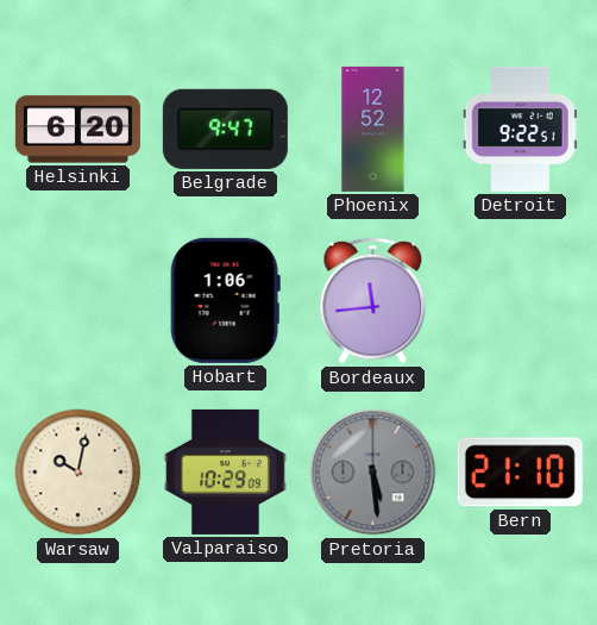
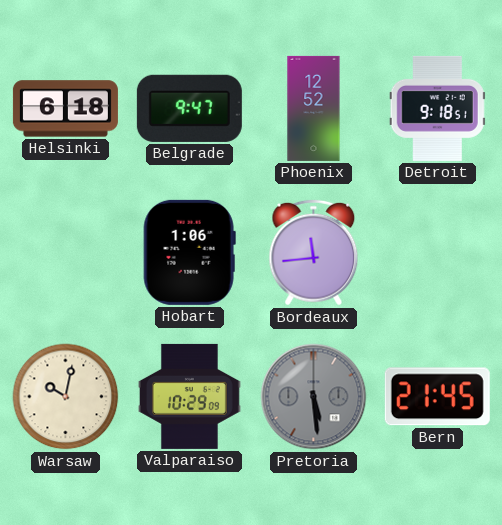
Helsinki: 6:20 -> 6:18
Detroit: 9:22 -> 9:18
Bern: 21:10 -> 21:45
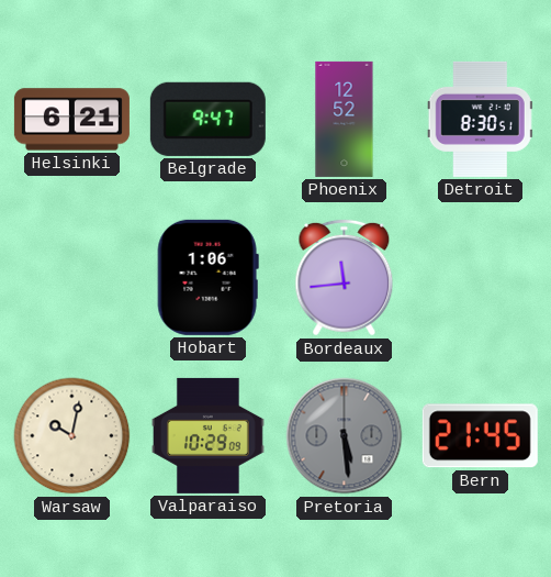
Helsinki: 6:18 -> 6:21
Detroit: 9:18 -> 8:30
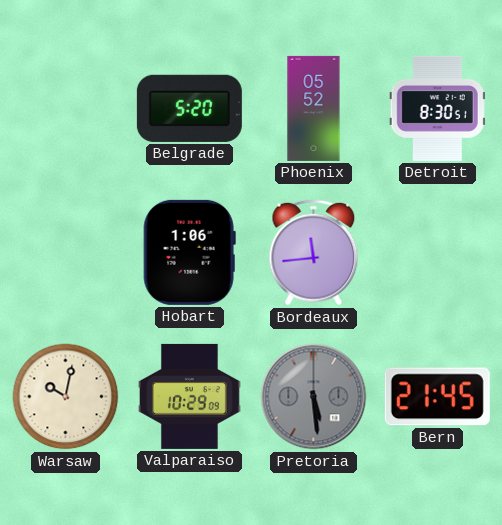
Helsinki: 6:21 -> none
Belgrade: 9:47 -> 5:20
Phoenix: 12:52 -> 05:52
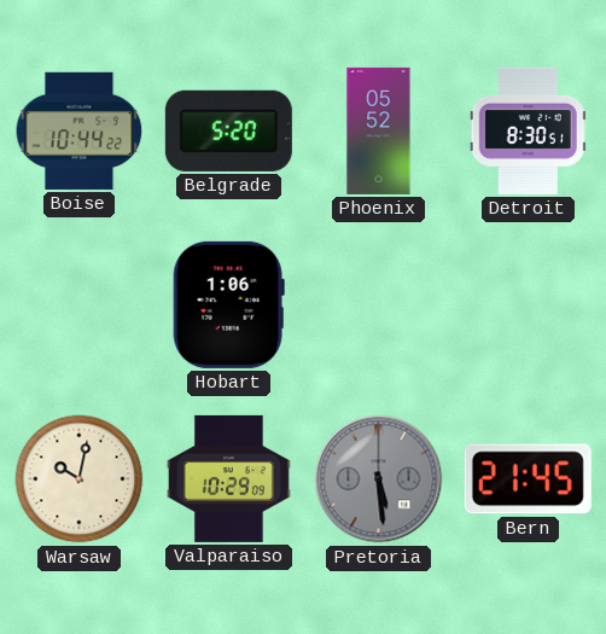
Boise: none -> 10:44
Bordeaux: 11:44 -> none
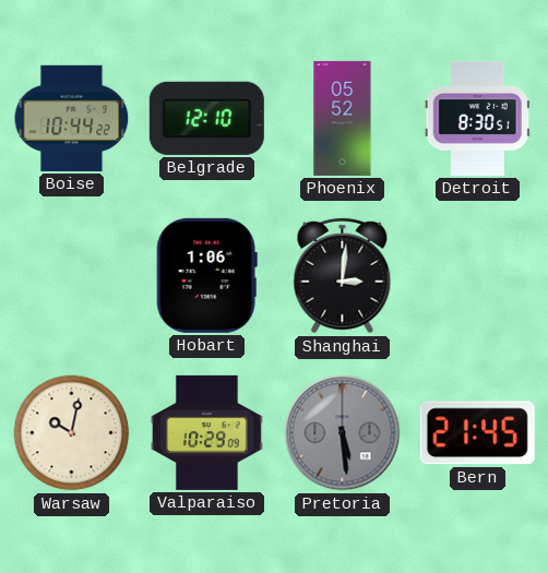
Belgrade: 5:20 -> 12:10
Shanghai: none -> 3:01
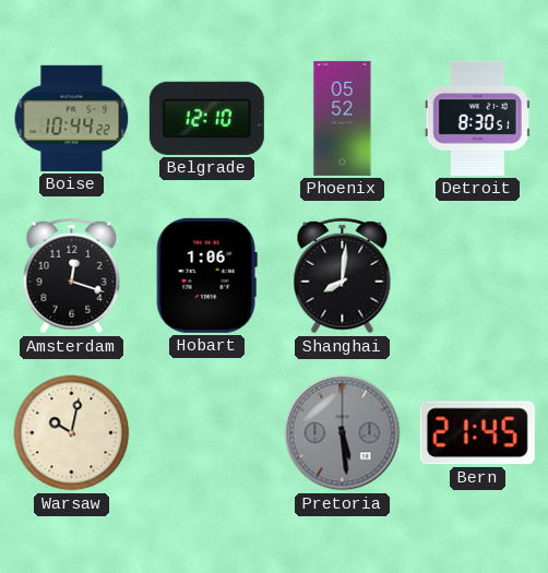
Amsterdam: none -> 12:18
Shanghai: 3:01 -> 8:01
Valparaiso: 10:29 -> none
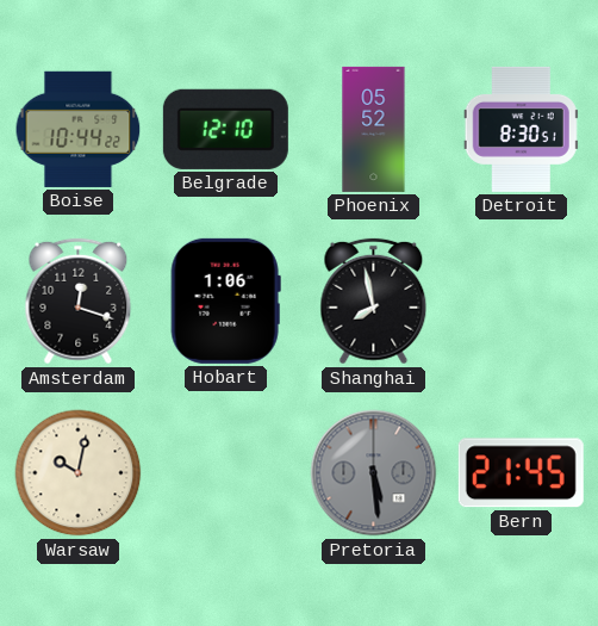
Shanghai: 8:01 -> 7:58
